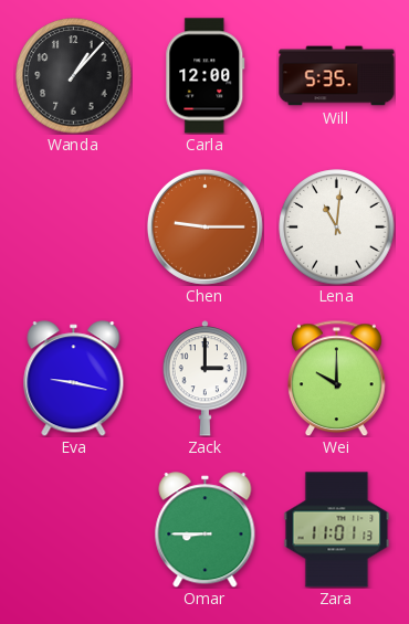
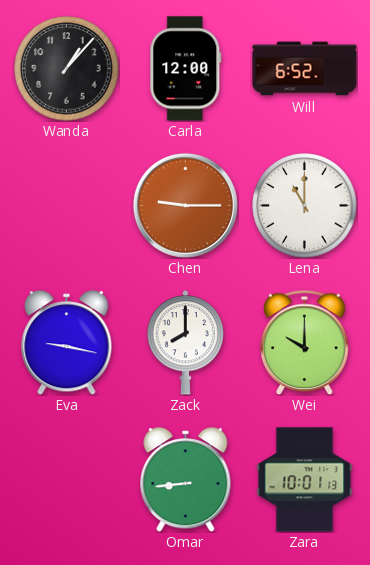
Will: 5:35 -> 6:52
Lena: 11:01 -> 11:00
Zack: 3:00 -> 8:00
Omar: 8:45 -> 8:44
Zara: 11:01 -> 10:01
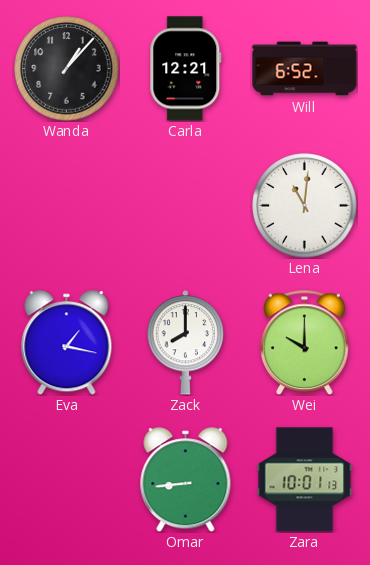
Carla: 12:00 -> 12:21
Chen: 9:15 -> none
Lena: 11:00 -> 11:01
Eva: 9:17 -> 1:17
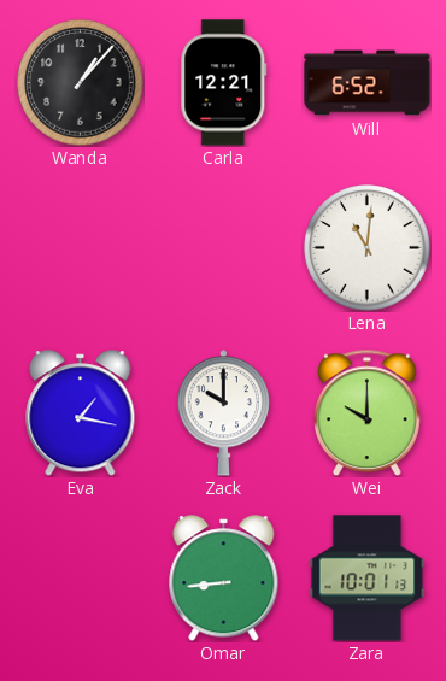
Zack: 8:00 -> 10:00
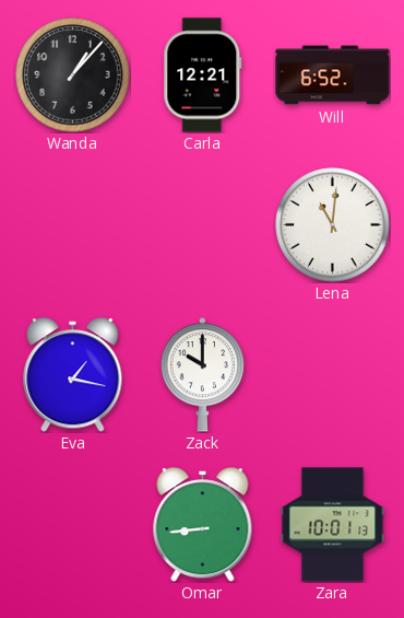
Wei: 10:00 -> none
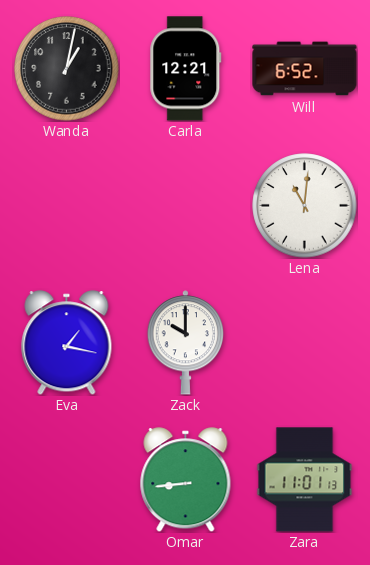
Wanda: 1:07 -> 1:02
Zara: 10:01 -> 11:01
